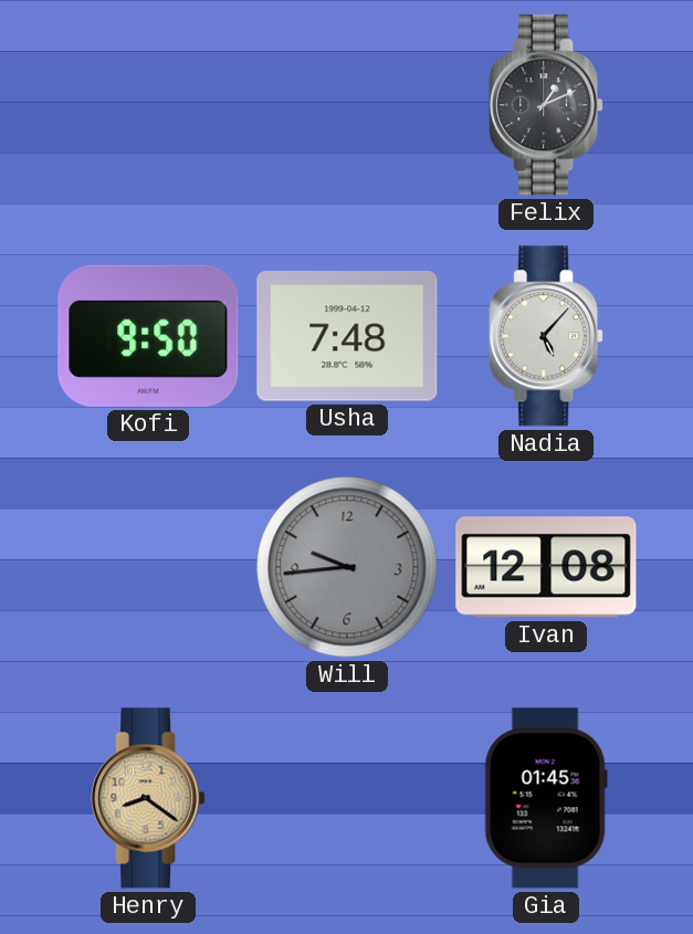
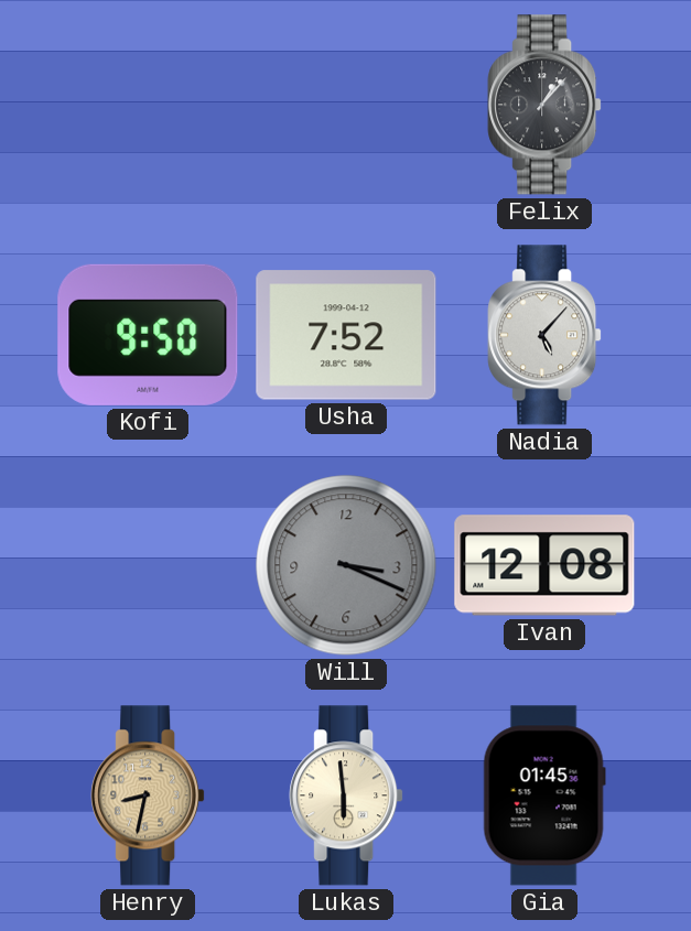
Felix: 1:11 -> 1:07
Usha: 7:48 -> 7:52
Will: 9:44 -> 3:19
Henry: 8:21 -> 8:32
Lukas: none -> 5:59
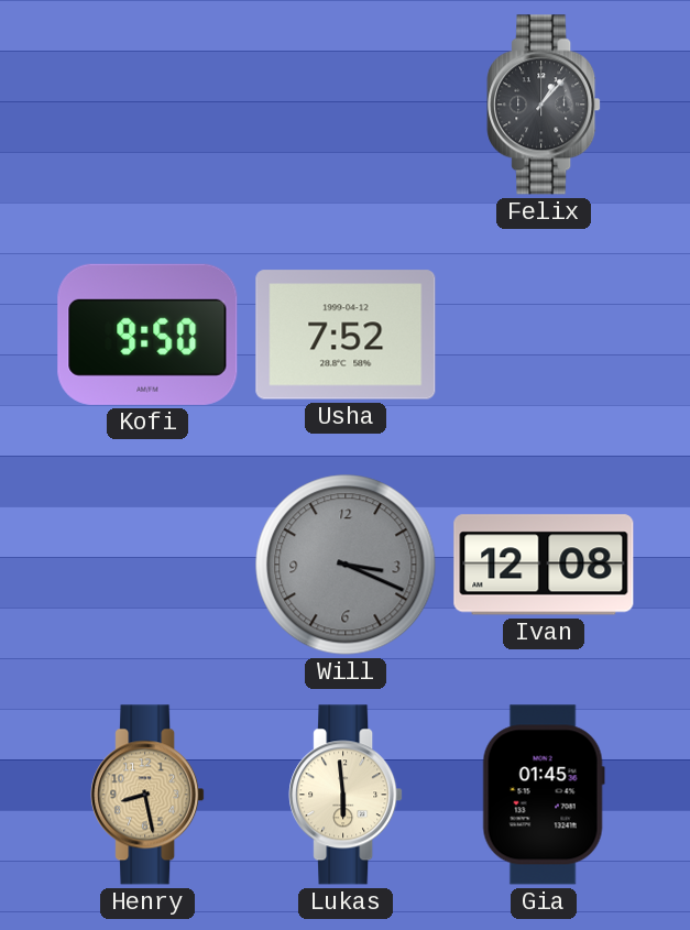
Nadia: 5:07 -> none
Henry: 8:32 -> 8:28
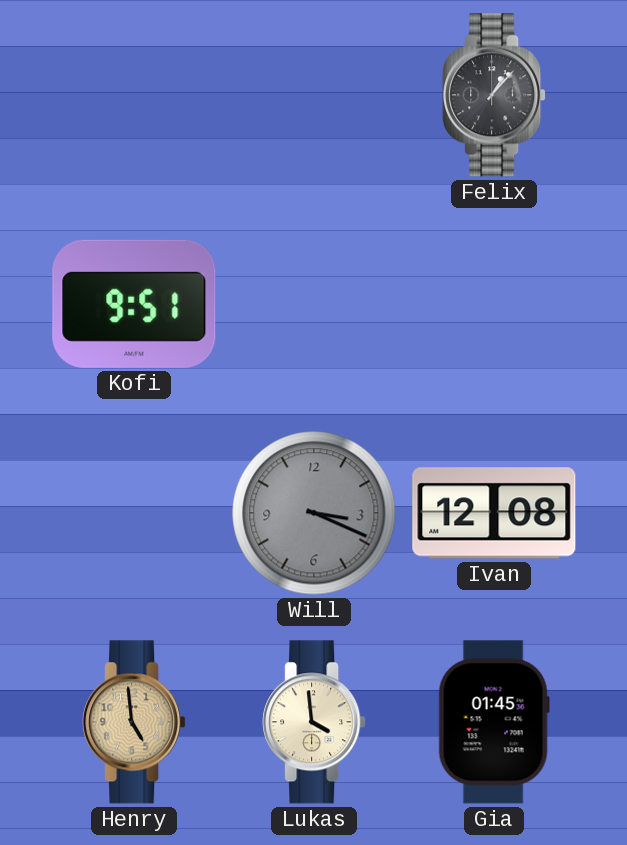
Kofi: 9:50 -> 9:51
Usha: 7:52 -> none
Henry: 8:28 -> 4:59
Lukas: 5:59 -> 3:59
